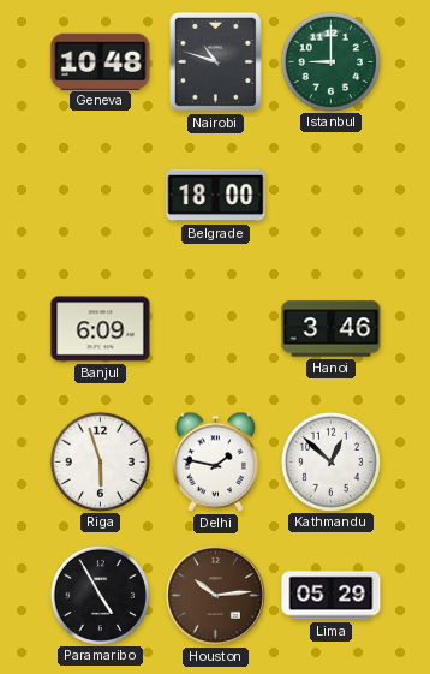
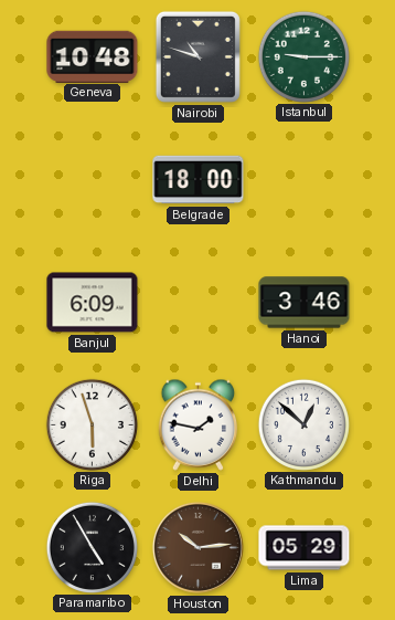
Istanbul: 9:00 -> 9:15
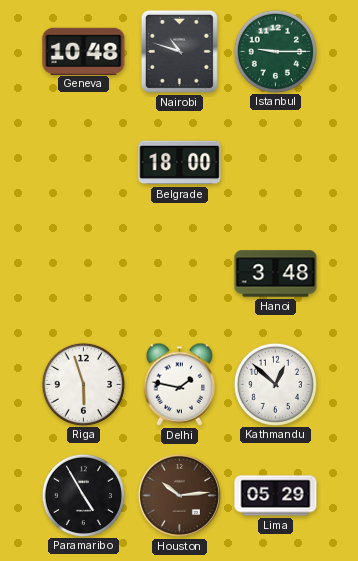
Banjul: 6:09 -> none
Hanoi: 3:46 -> 3:48
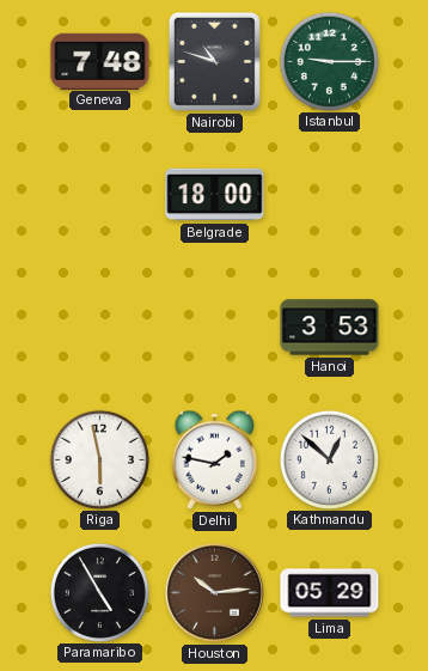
Geneva: 10:48 -> 7:48
Hanoi: 3:48 -> 3:53
Riga: 5:57 -> 5:58
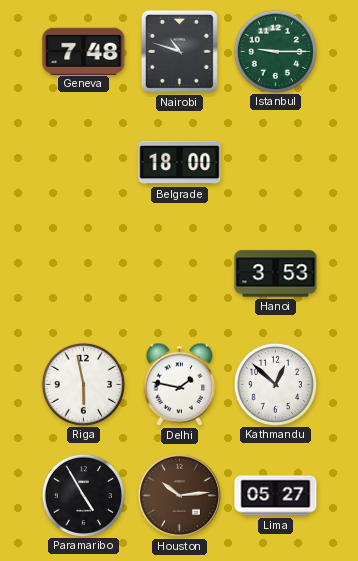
Lima: 05:29 -> 05:27
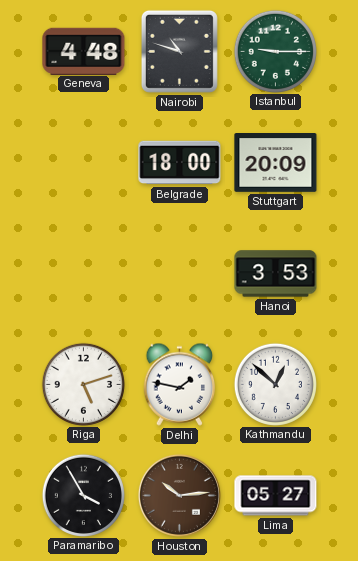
Geneva: 7:48 -> 4:48
Stuttgart: none -> 20:09
Riga: 5:58 -> 5:12
Paramaribo: 4:55 -> 3:55
